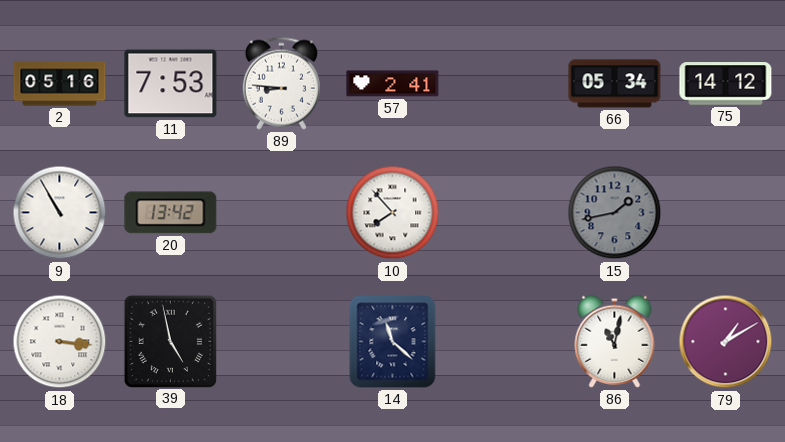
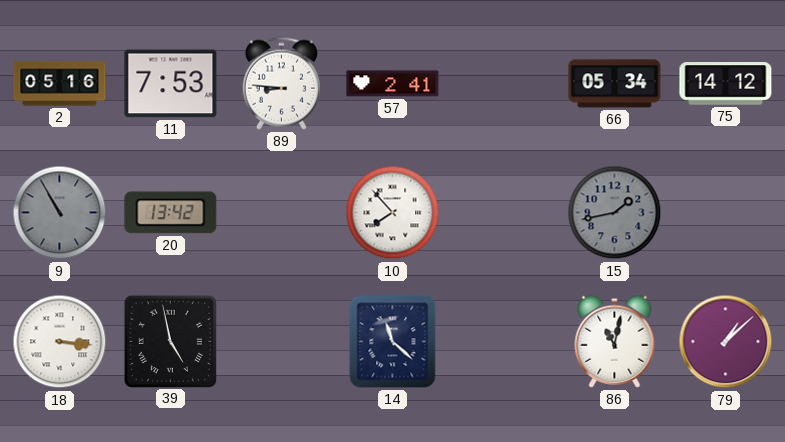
9 dial: white -> grey
79: 1:10 -> 1:08
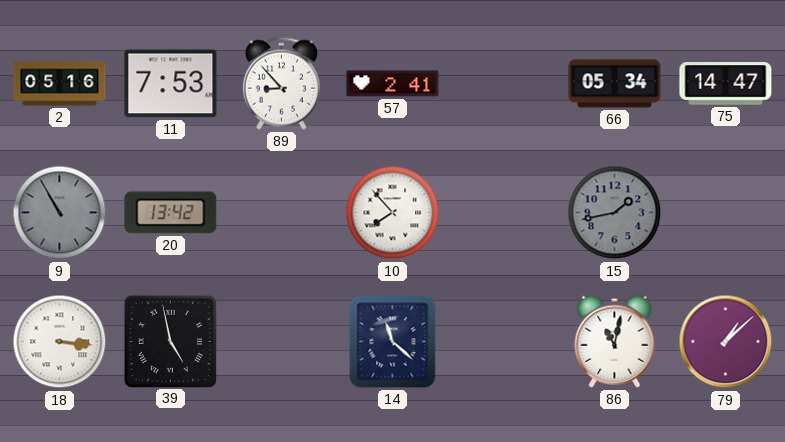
89: 8:46 -> 8:53
75: 14:12 -> 14:47
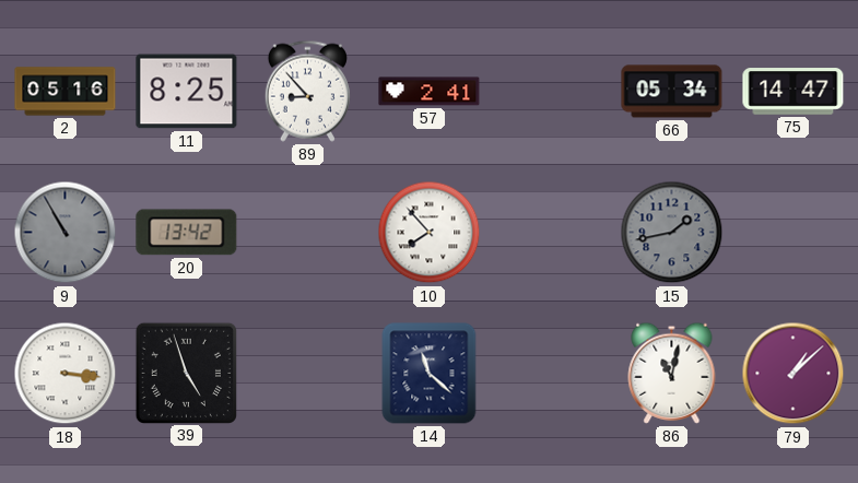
11: 7:53 -> 8:25
39: 4:58 -> 4:57
